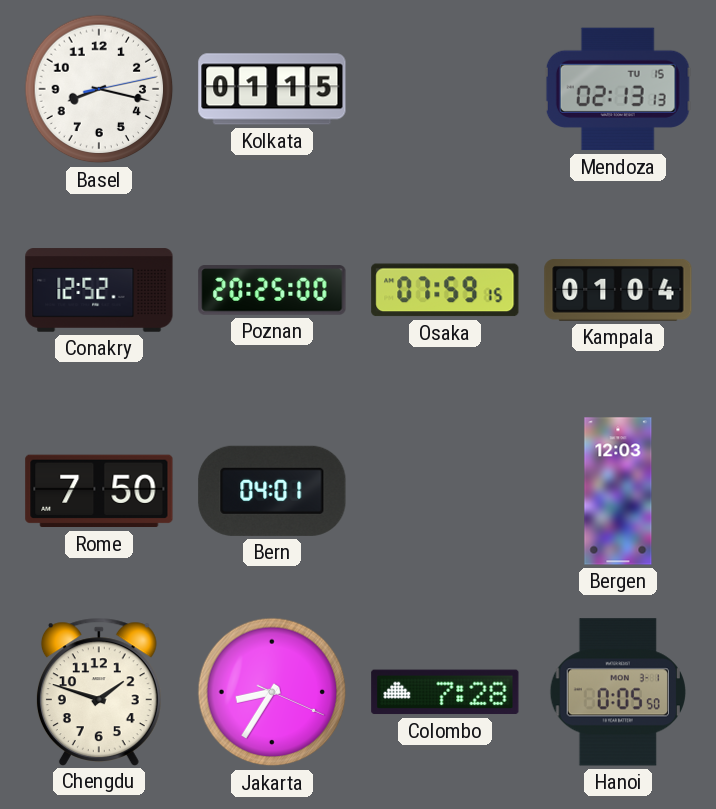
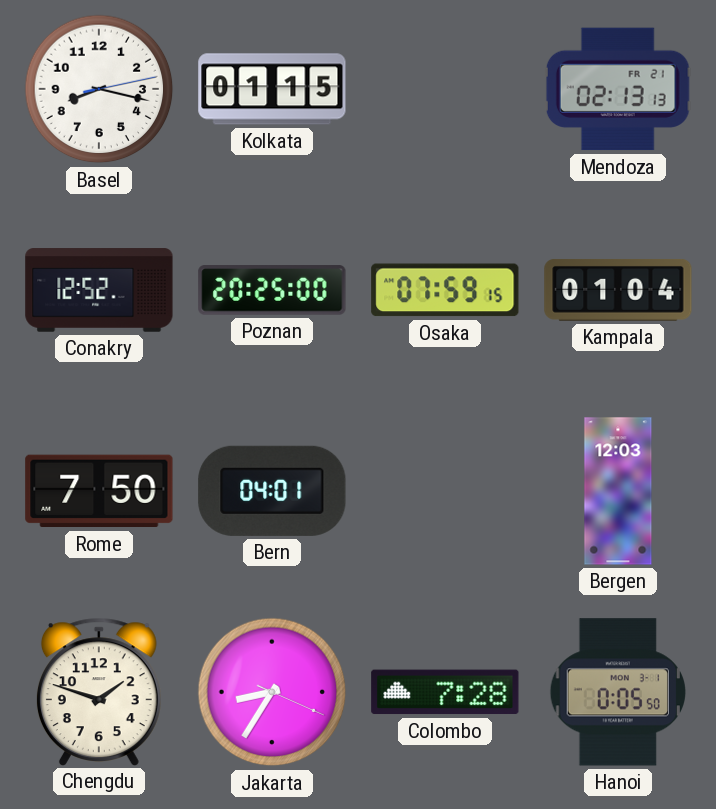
Mendoza date: TU 15 -> FR 21
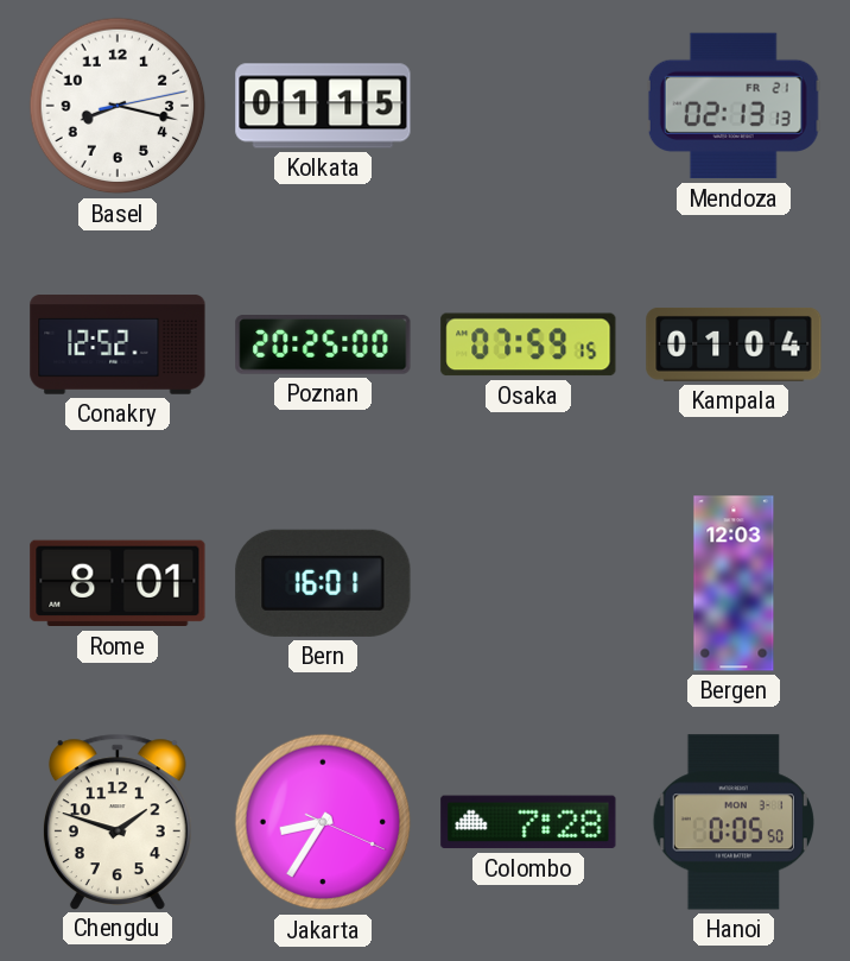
Rome: 7:50 -> 8:01
Bern: 04:01 -> 16:01
